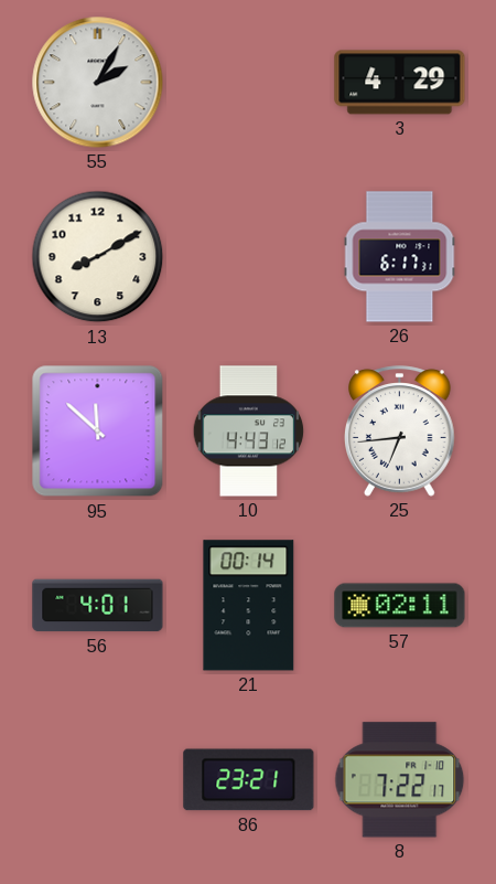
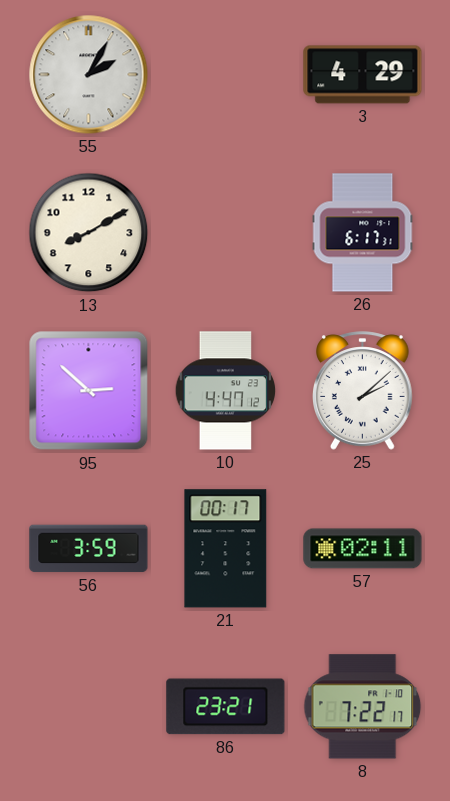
95: 11:52 -> 2:52
10: 4:43 -> 4:47
25: 6:44 -> 2:08
56: 4:01 -> 3:59
21: 00:14 -> 00:17
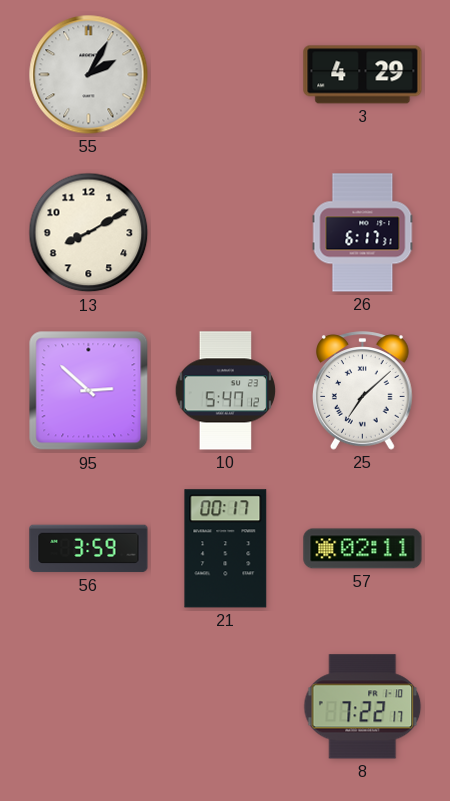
10: 4:47 -> 5:47
25: 2:08 -> 7:08
86: 23:21 -> none
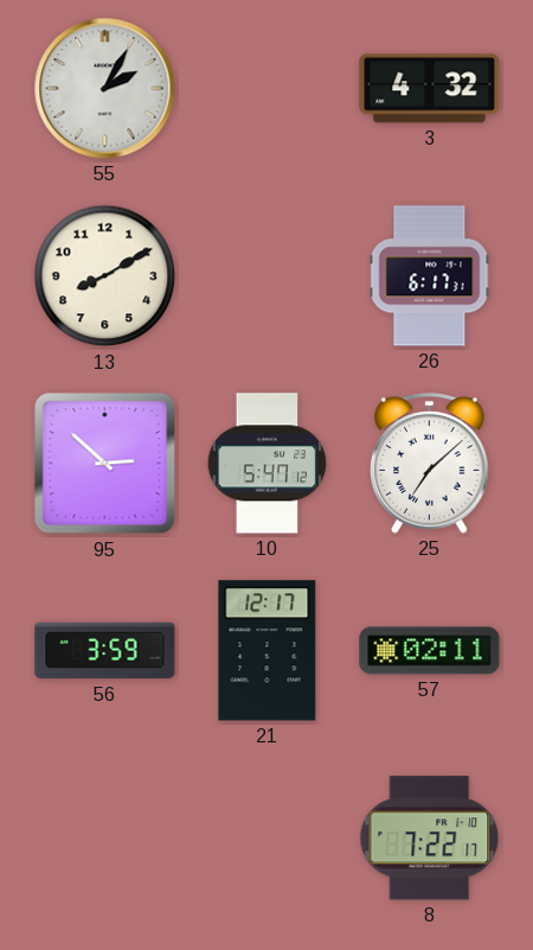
3: 4:29 -> 4:32
21: 00:17 -> 12:17
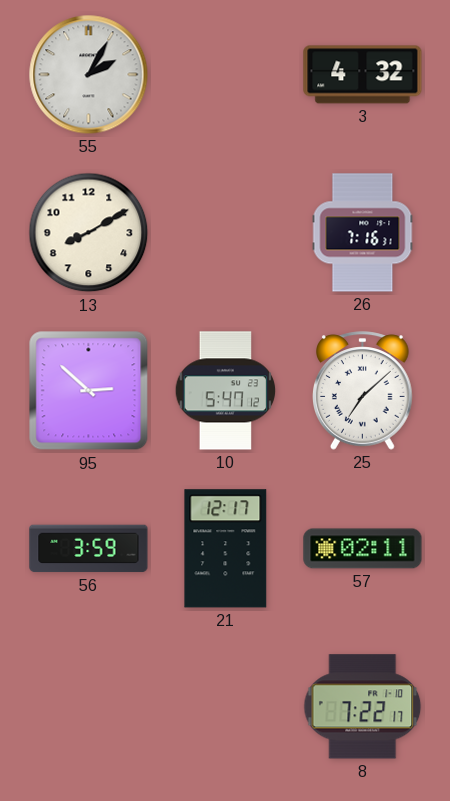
26: 6:17 -> 7:16
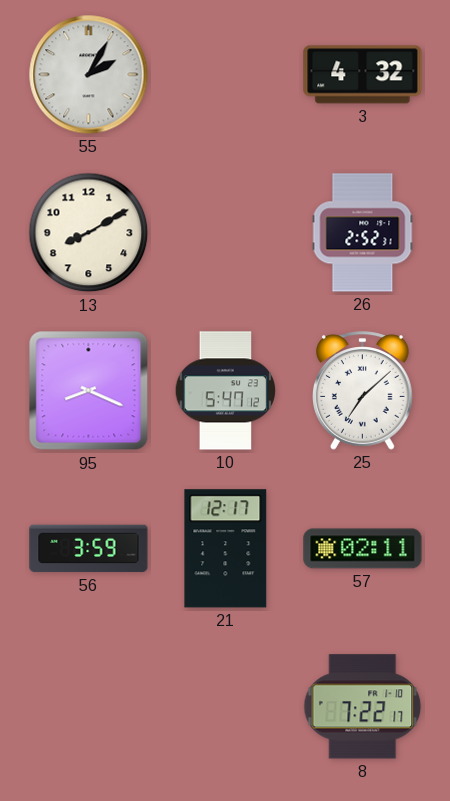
26: 7:16 -> 2:52
95: 2:52 -> 8:19
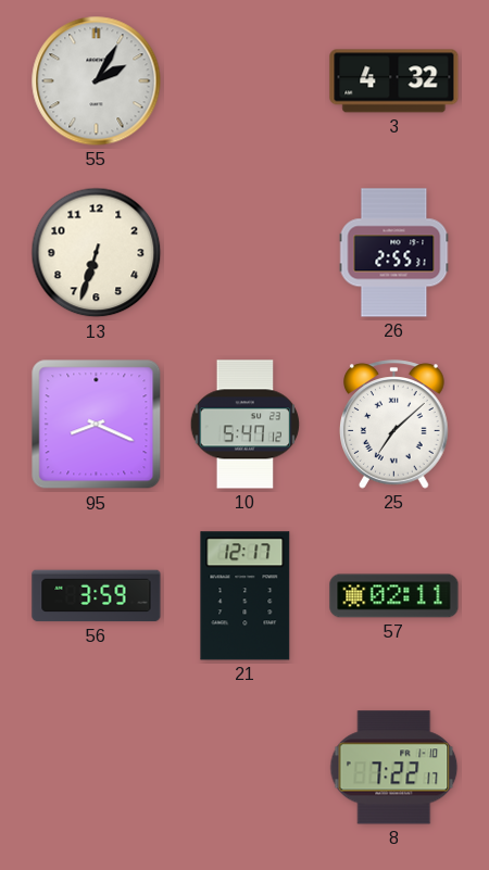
13: 8:10 -> 6:33
26: 2:52 -> 2:55
